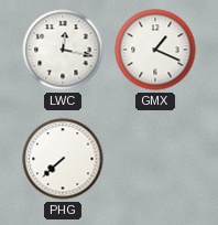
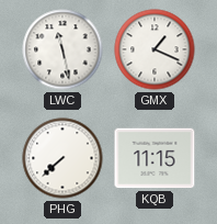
LWC: 12:17 -> 11:28
KQB: none -> 11:15
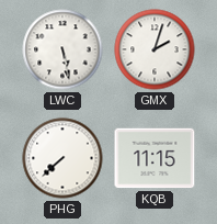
LWC: 11:28 -> 5:28
GMX: 1:19 -> 2:03
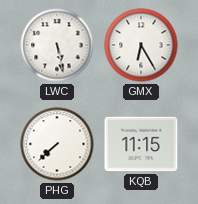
GMX: 2:03 -> 6:25
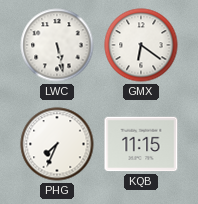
GMX: 6:25 -> 6:21
PHG: 7:38 -> 7:34
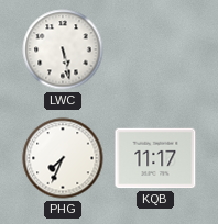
GMX: 6:21 -> none
KQB: 11:15 -> 11:17
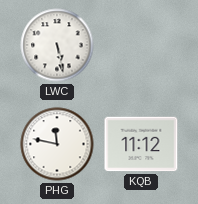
PHG: 7:34 -> 11:47
KQB: 11:17 -> 11:12
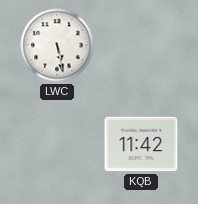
PHG: 11:47 -> none
KQB: 11:12 -> 11:42
